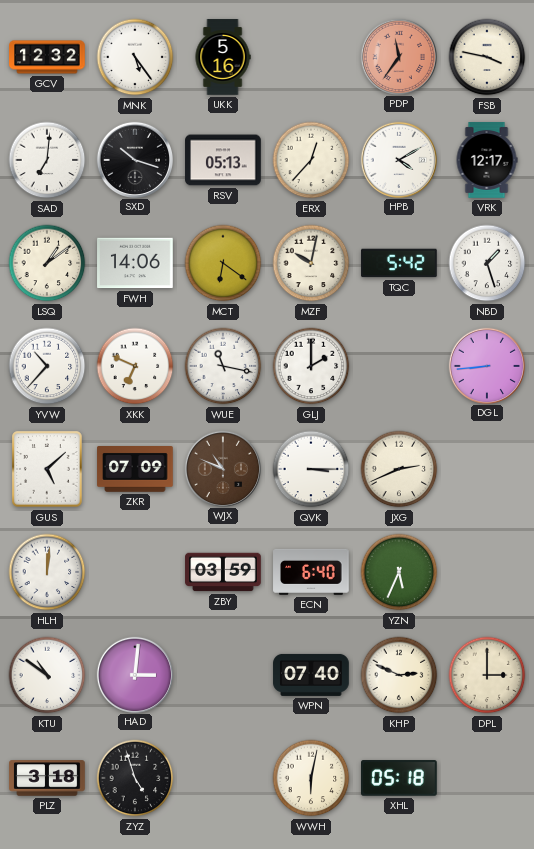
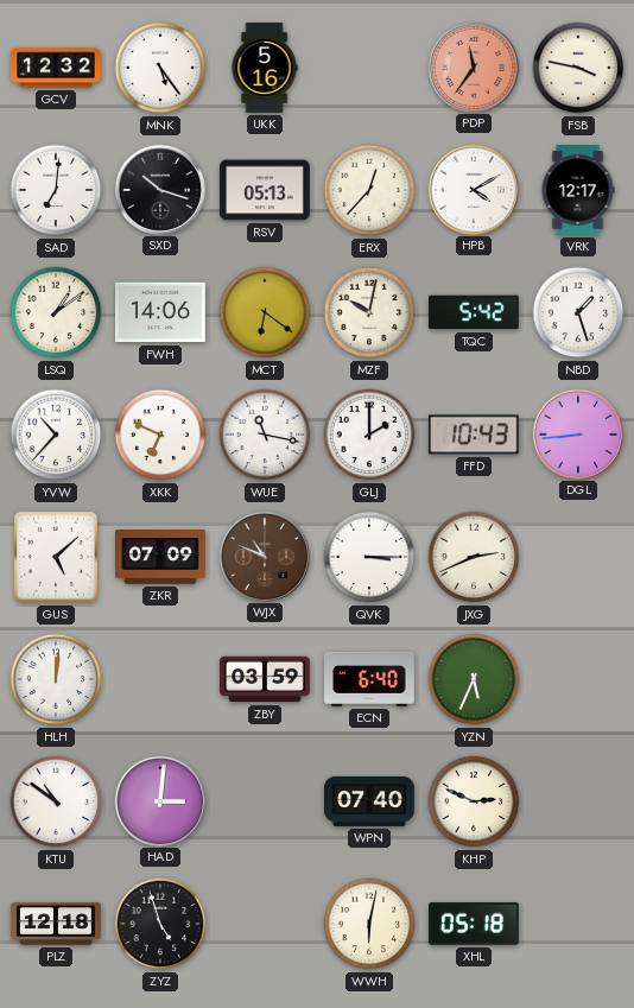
FFD: none -> 10:43
DPL: 3:00 -> none
PLZ: 3:18 -> 12:18
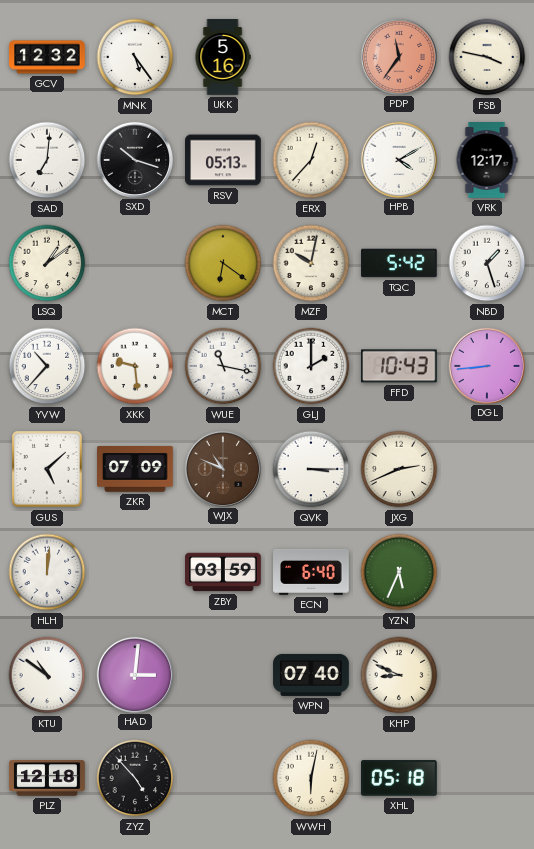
FWH: 14:06 -> none
XKK: 6:49 -> 9:29
KHP: 2:49 -> 8:49
ZYZ: 4:57 -> 4:53
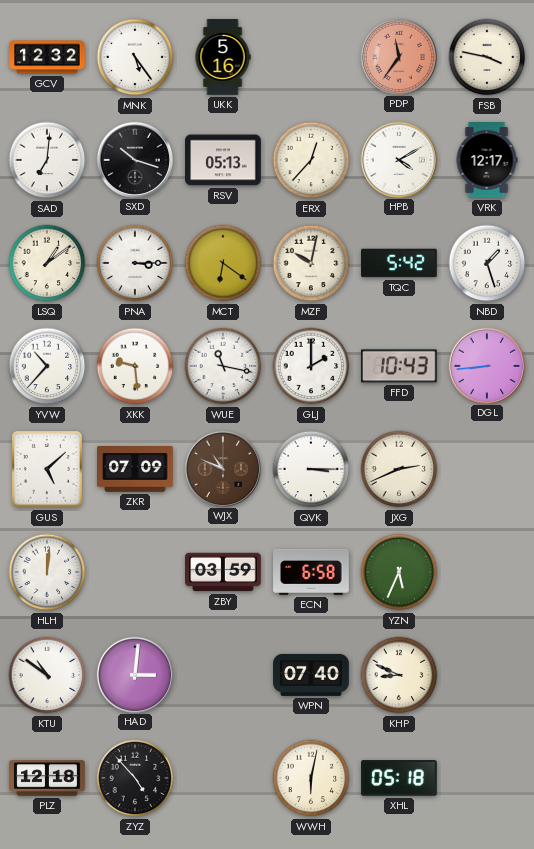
PNA: none -> 3:15
ECN: 6:40 -> 6:58
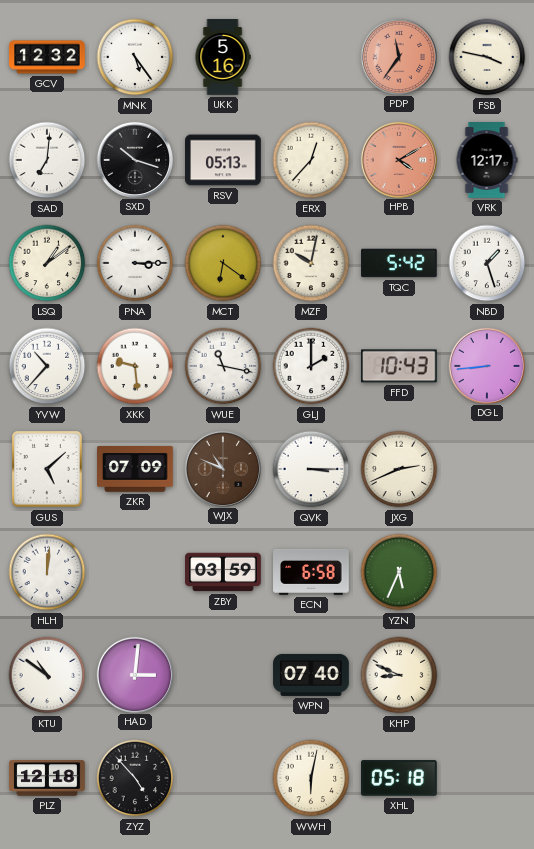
HPB dial: white -> salmon
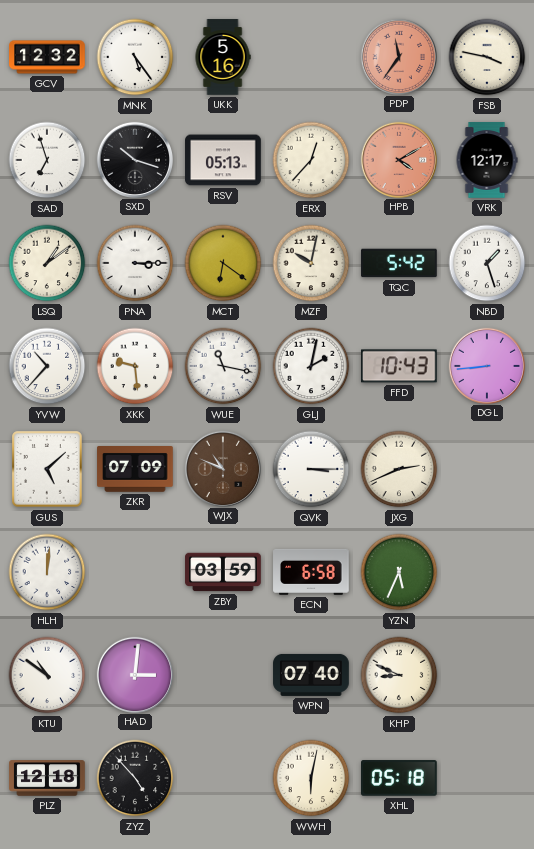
SAD: 7:01 -> 6:57
GLJ: 2:00 -> 2:02
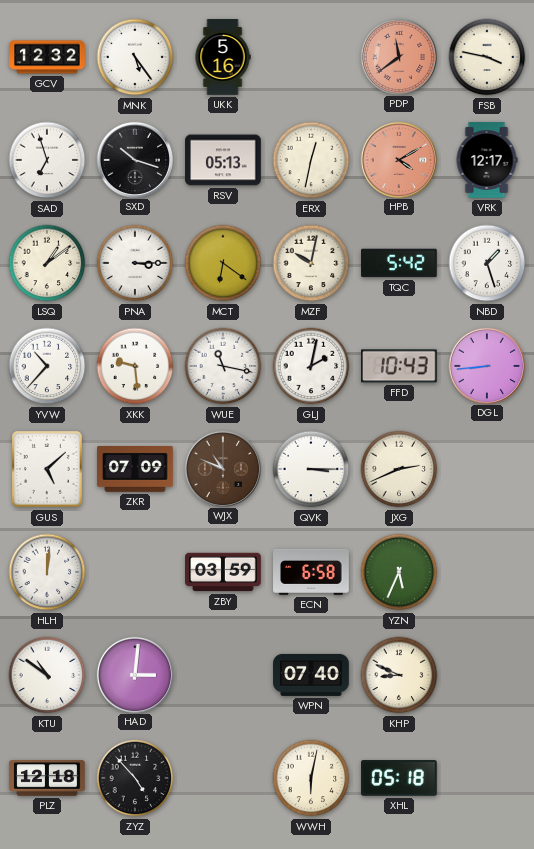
PDP: 11:36 -> 11:39
ERX: 12:37 -> 12:32
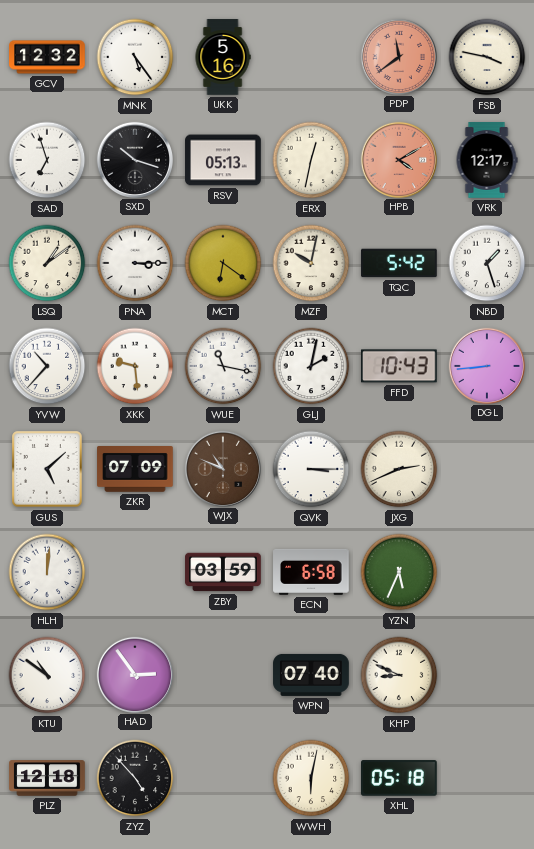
HAD: 3:01 -> 2:54
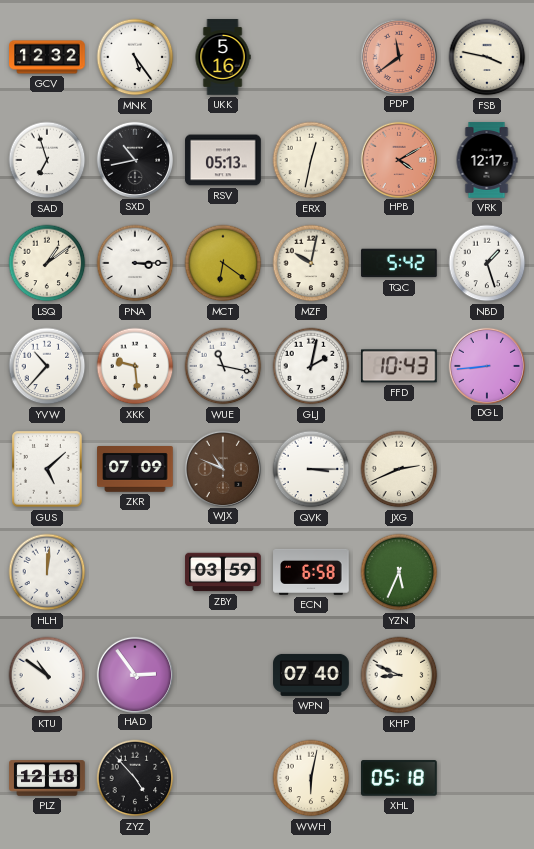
SXD: 10:18 -> 10:43
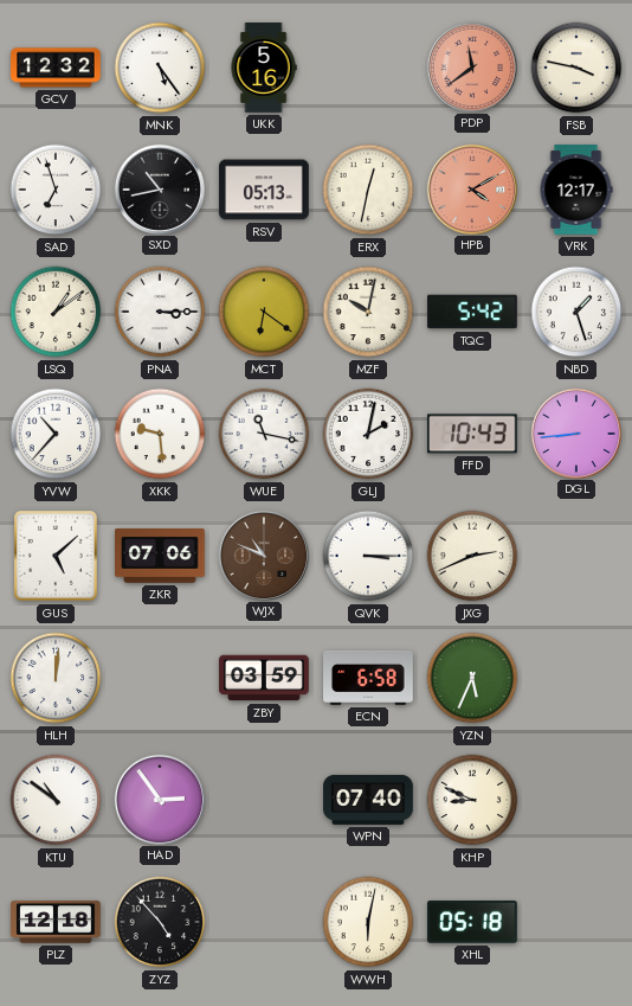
ZKR: 07:09 -> 07:06
